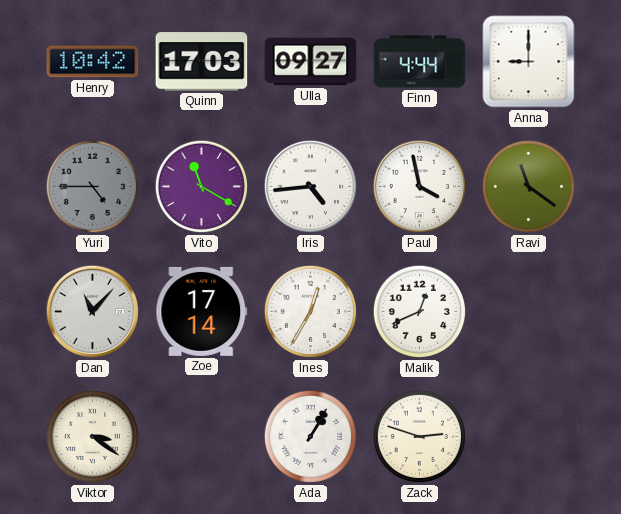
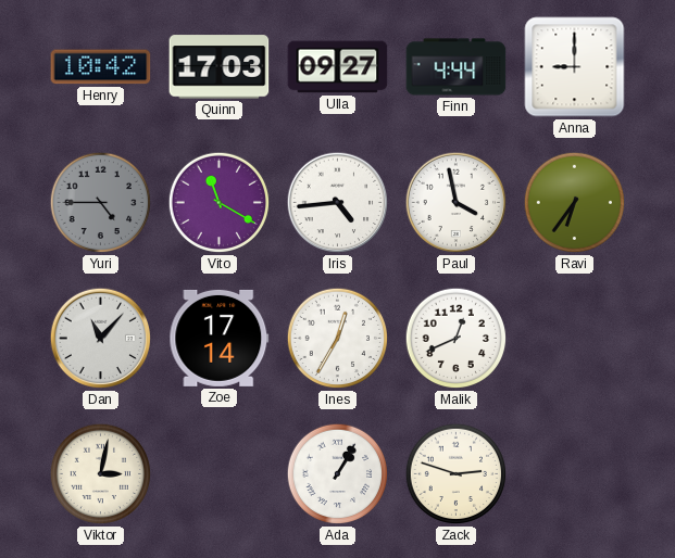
Ravi: 11:21 -> 6:36
Viktor: 3:21 -> 3:02
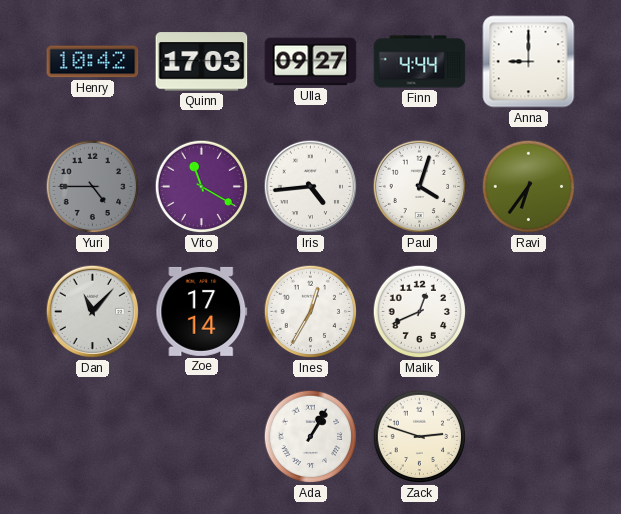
Paul: 3:58 -> 4:03
Viktor: 3:02 -> none
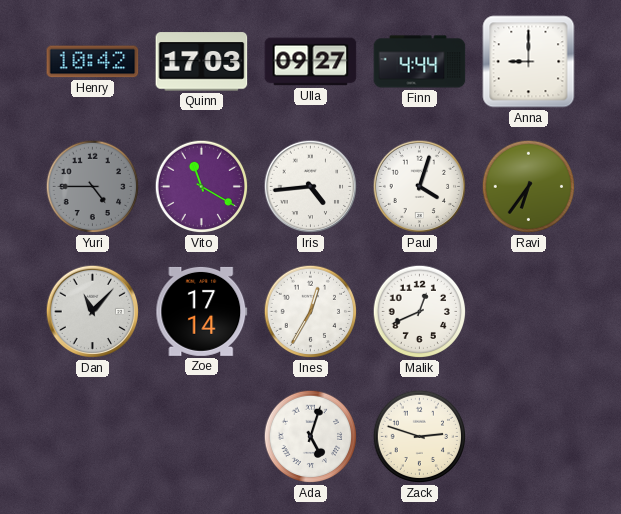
Ada: 1:05 -> 5:03
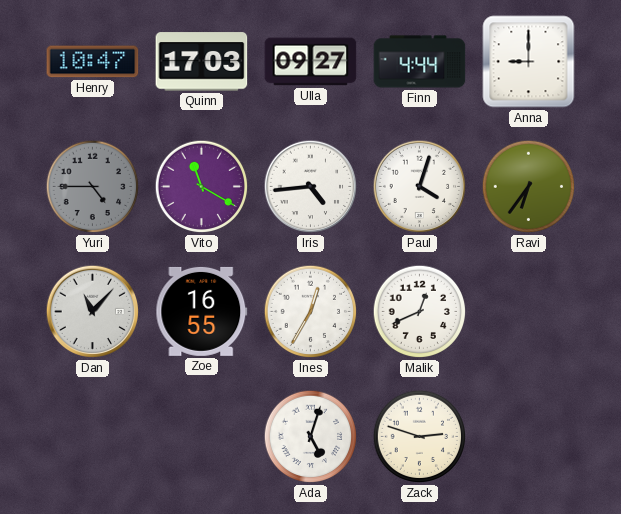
Henry: 10:42 -> 10:47
Zoe: 17:14 -> 16:55
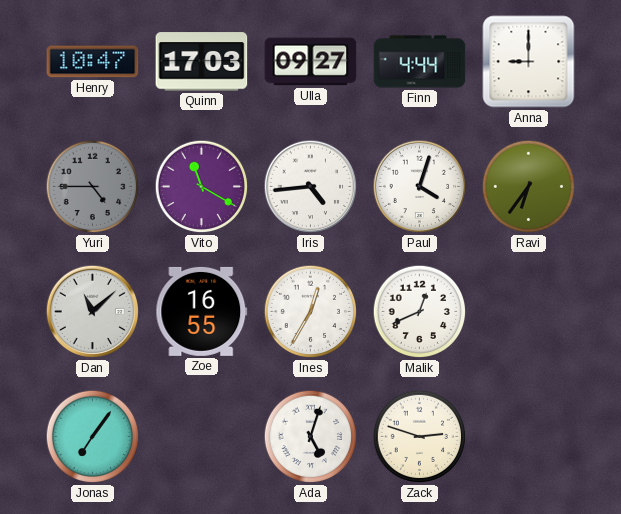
Dan: 11:07 -> 11:08
Jonas: none -> 7:06
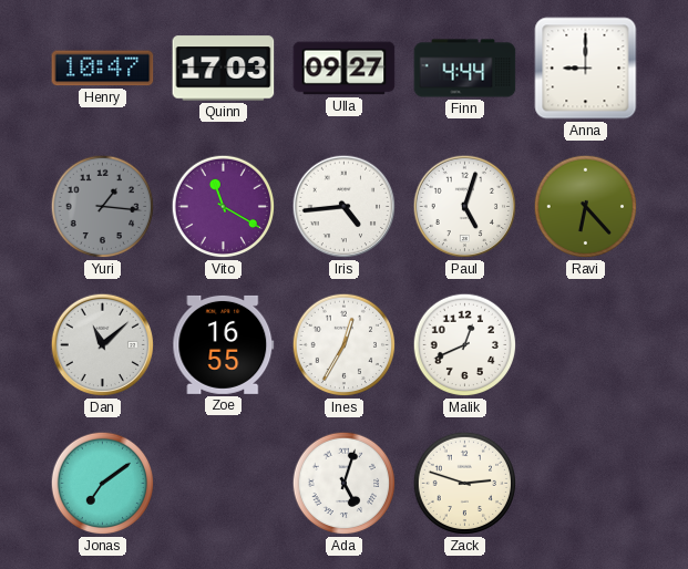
Yuri: 4:45 -> 1:16
Paul: 4:03 -> 5:03
Ravi: 6:36 -> 6:23
Jonas: 7:06 -> 7:09
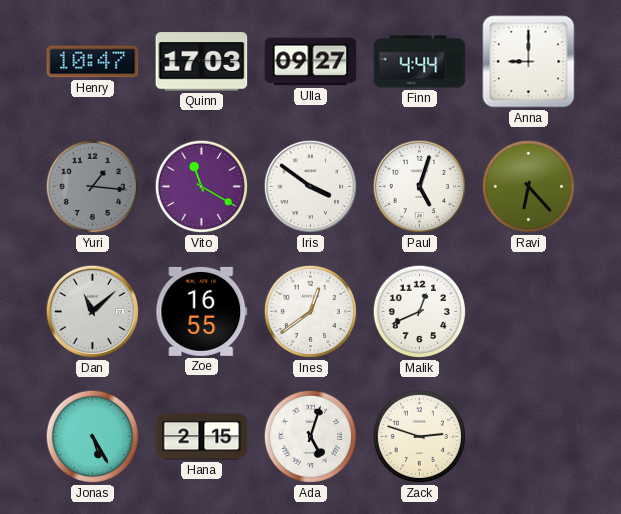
Iris: 4:44 -> 3:51
Ines: 12:35 -> 12:39
Jonas: 7:09 -> 5:25
Hana: none -> 2:15
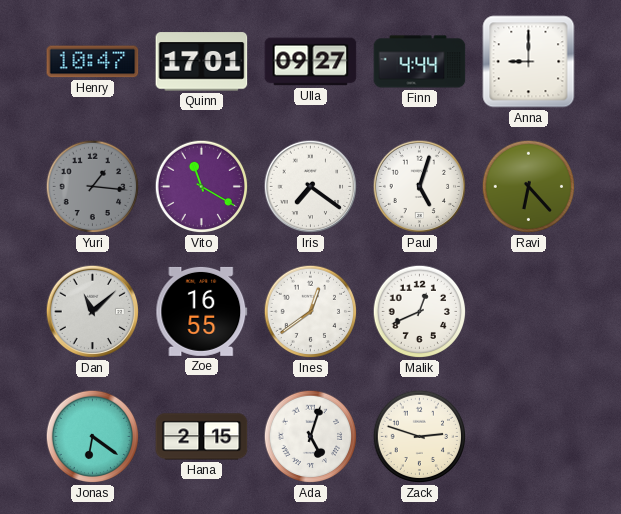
Quinn: 17:03 -> 17:01
Iris: 3:51 -> 7:21
Jonas: 5:25 -> 6:21
